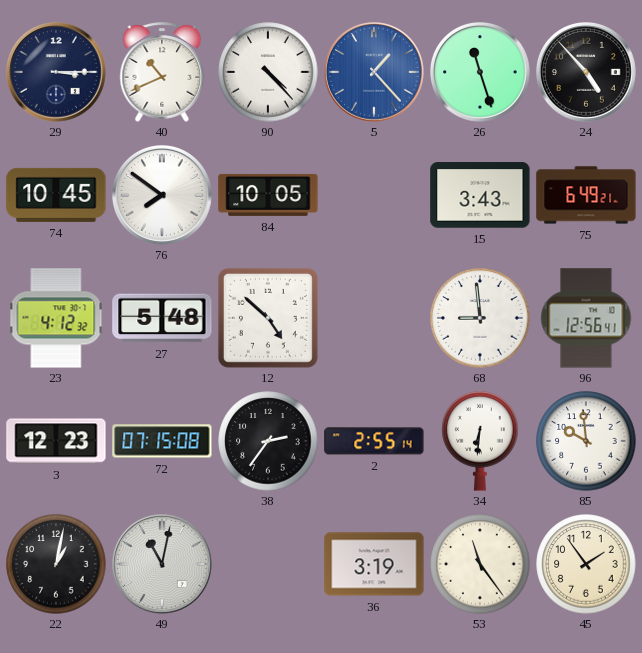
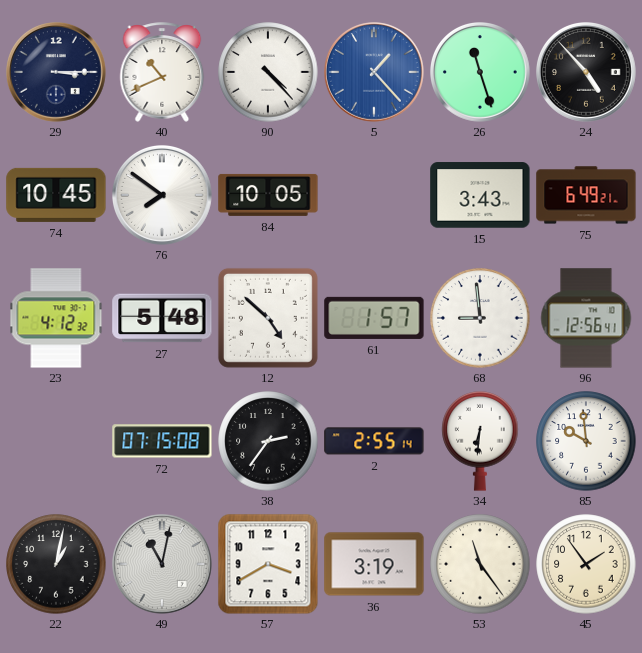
61: none -> 1:57
3: 12:23 -> none
57: none -> 3:40
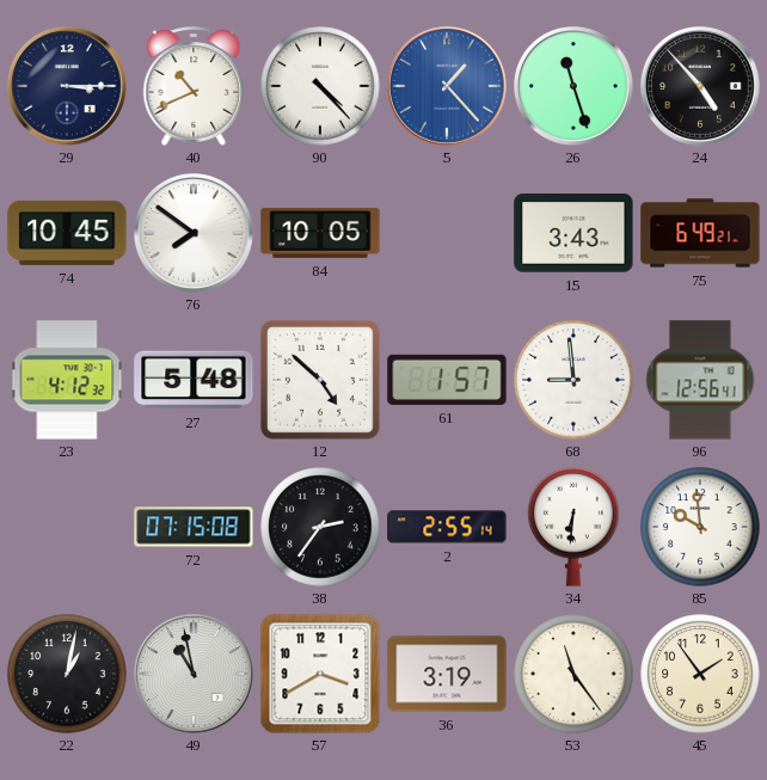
49: 11:02 -> 10:58
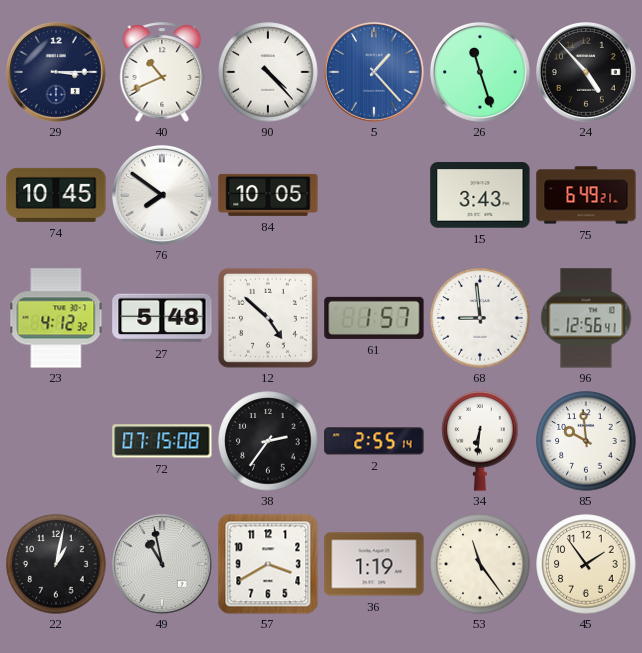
36: 3:19 -> 1:19
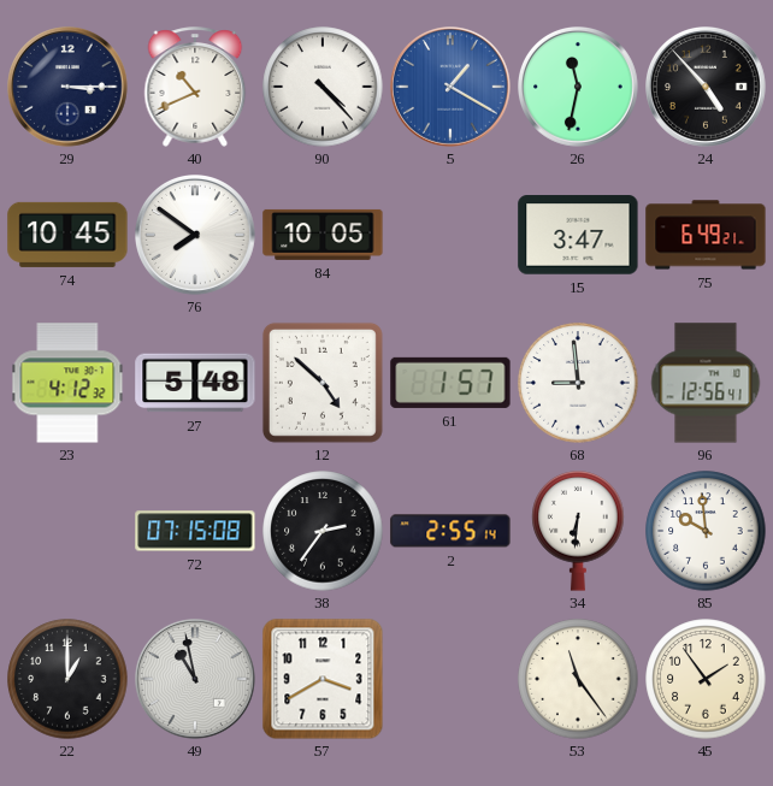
5: 1:23 -> 1:20
26: 11:27 -> 11:32
15: 3:43 -> 3:47
22: 1:02 -> 1:00
36: 1:19 -> none
